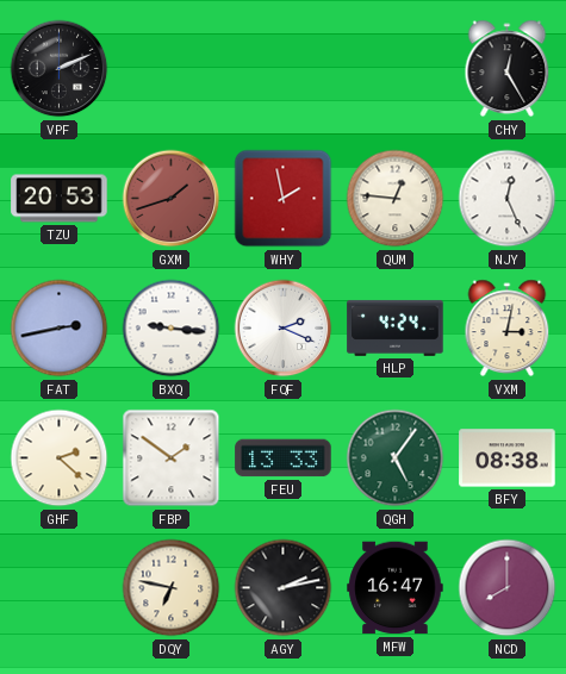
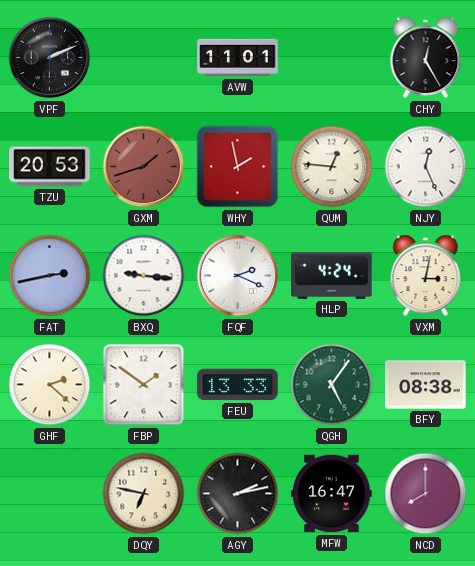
AVW: none -> 11:01
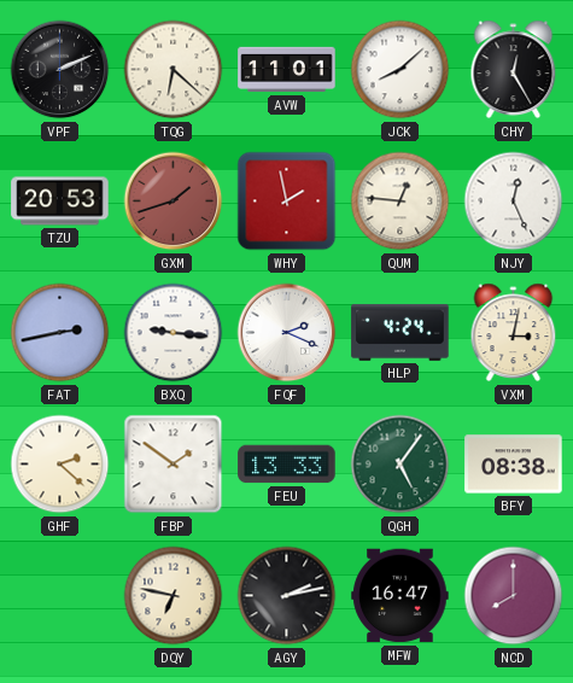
TQG: none -> 6:22
JCK: none -> 8:08
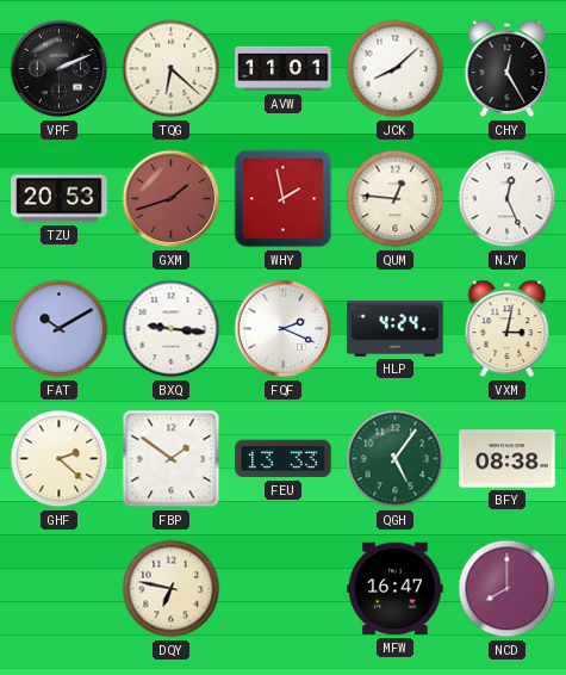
FAT: 2:43 -> 10:10
AGY: 2:13 -> none
